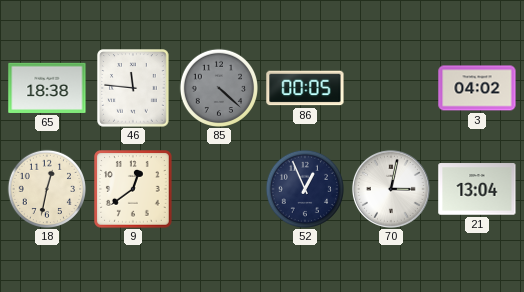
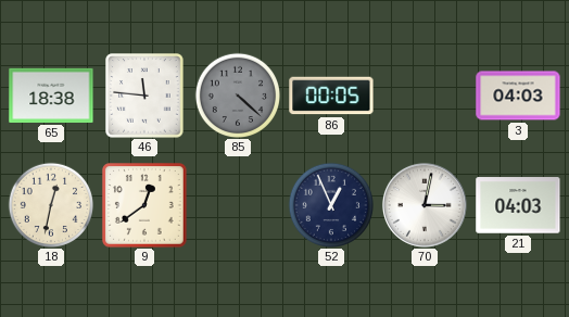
3: 04:02 -> 04:03
21: 13:04 -> 04:03
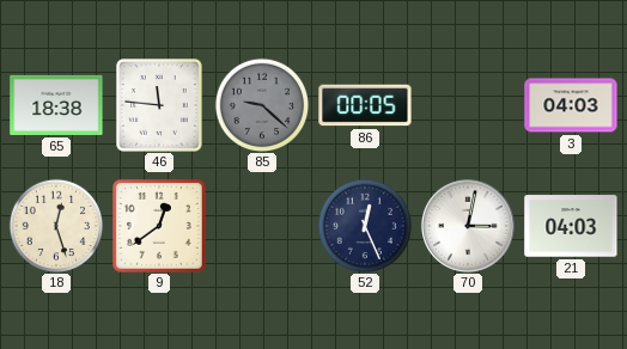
85: 4:22 -> 9:22
18: 12:32 -> 12:27
52: 12:56 -> 12:26
